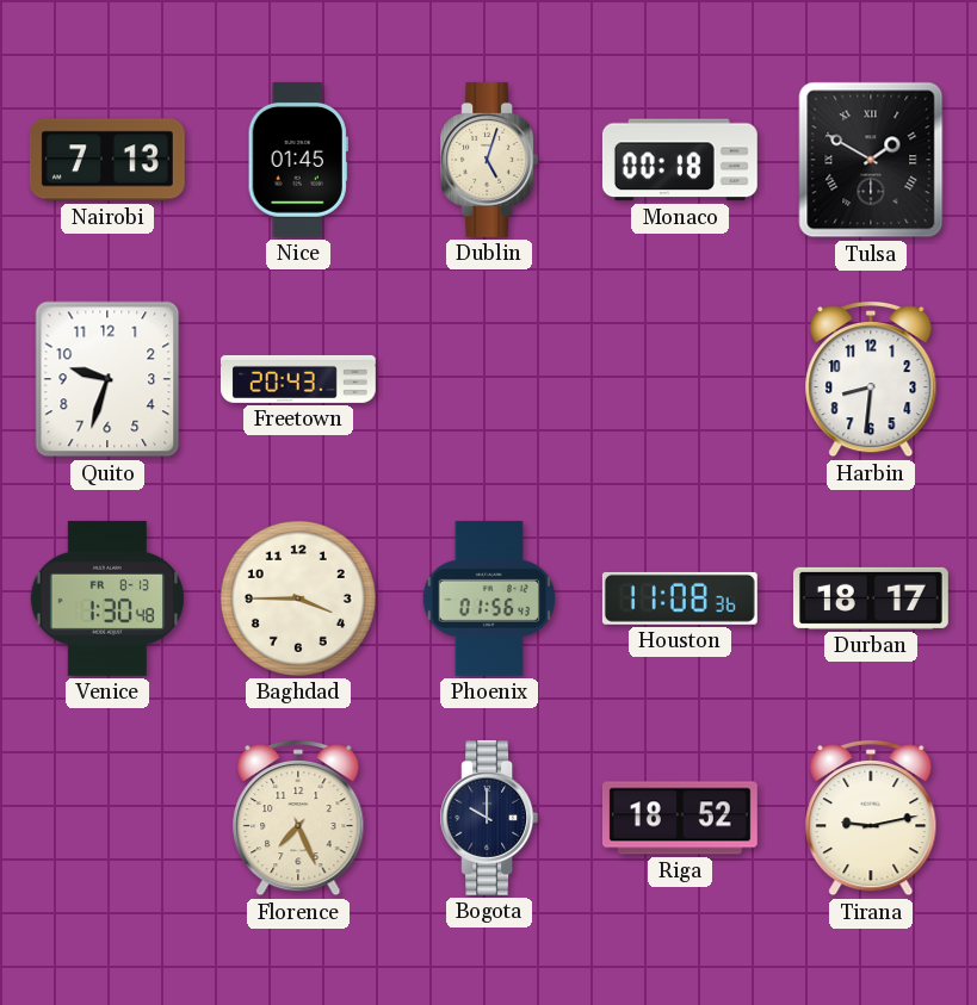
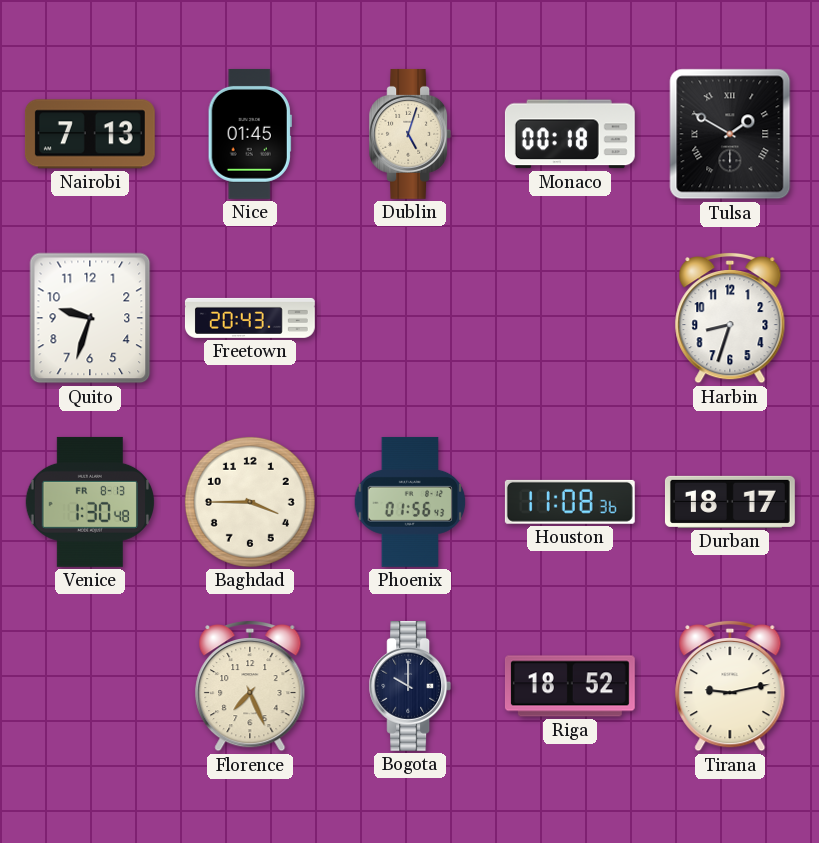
Harbin: 8:31 -> 8:33
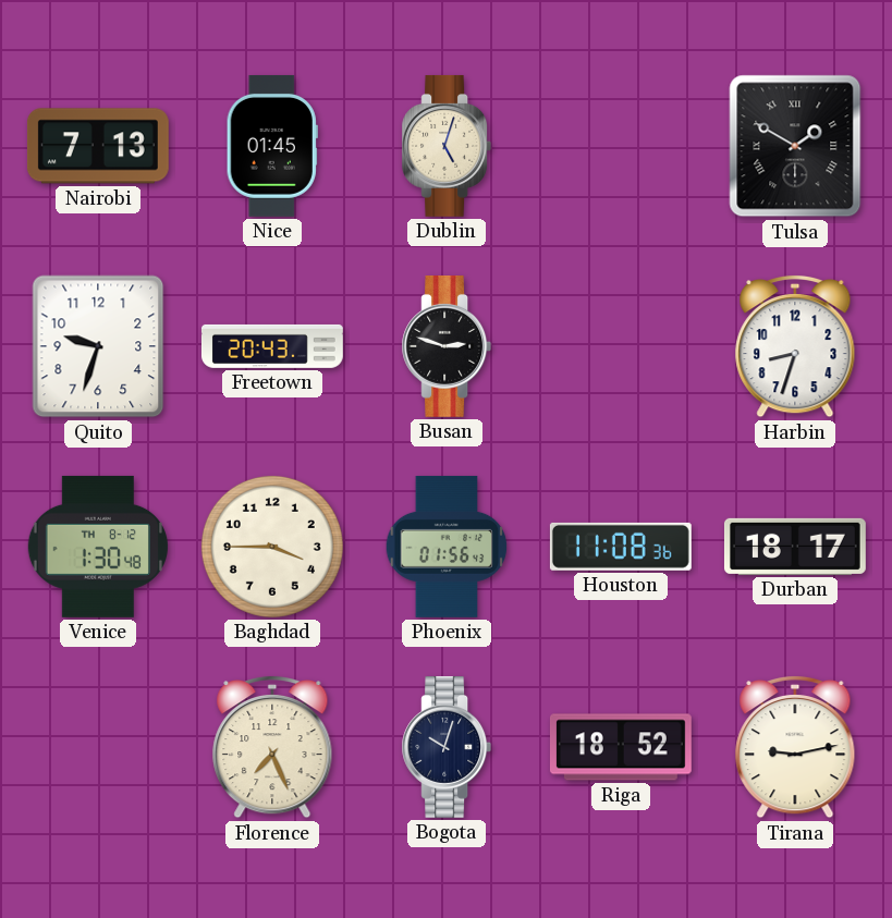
Monaco: 00:18 -> none
Busan: none -> 2:48
Venice date: FR 8-13 -> TH 8-12
Bogota: 10:00 -> 10:03
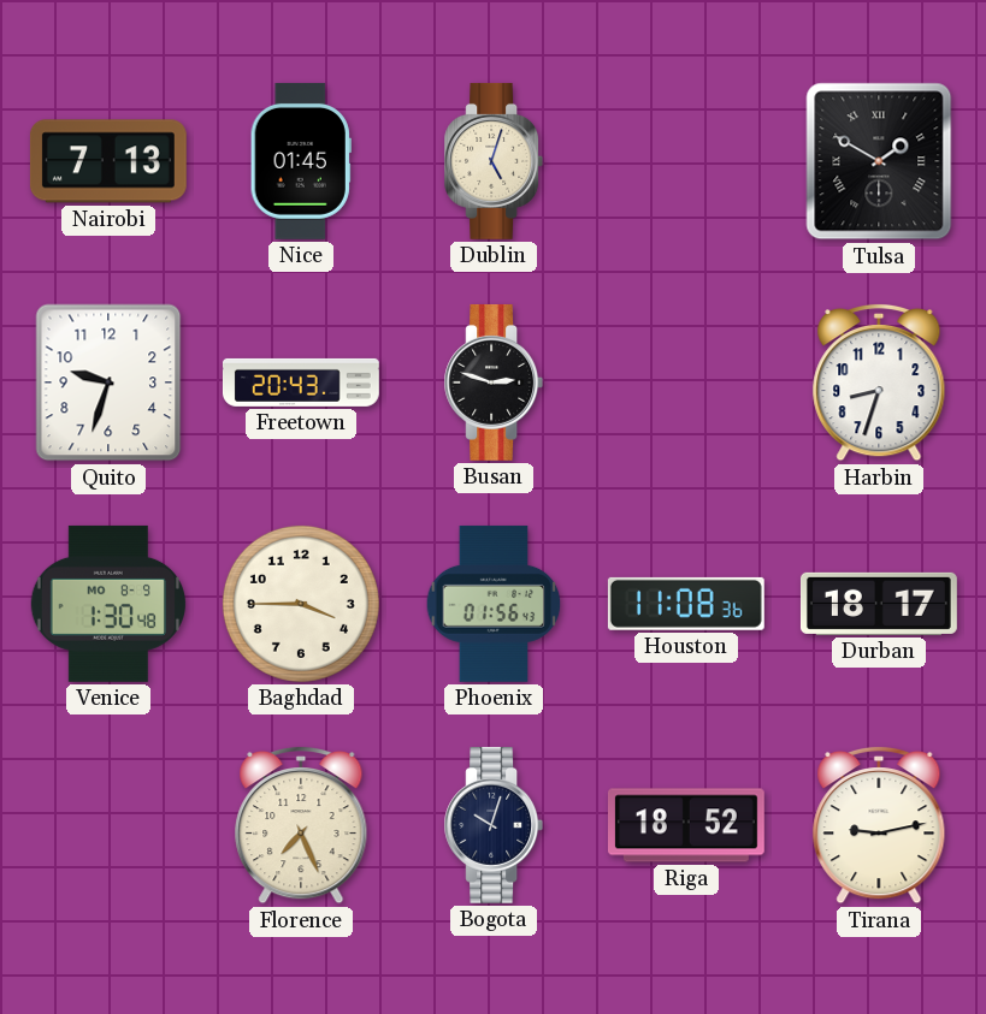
Venice date: TH 8-12 -> MO 8-9
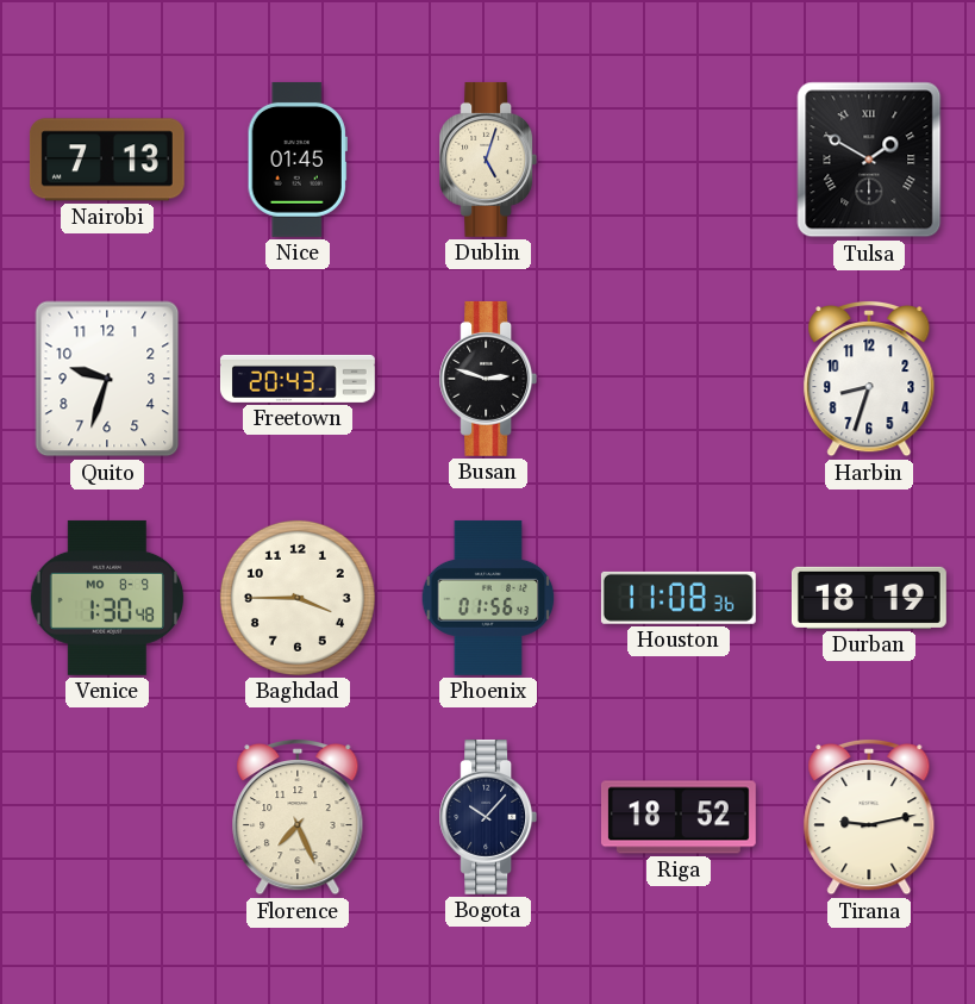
Durban: 18:17 -> 18:19
Bogota: 10:03 -> 10:07
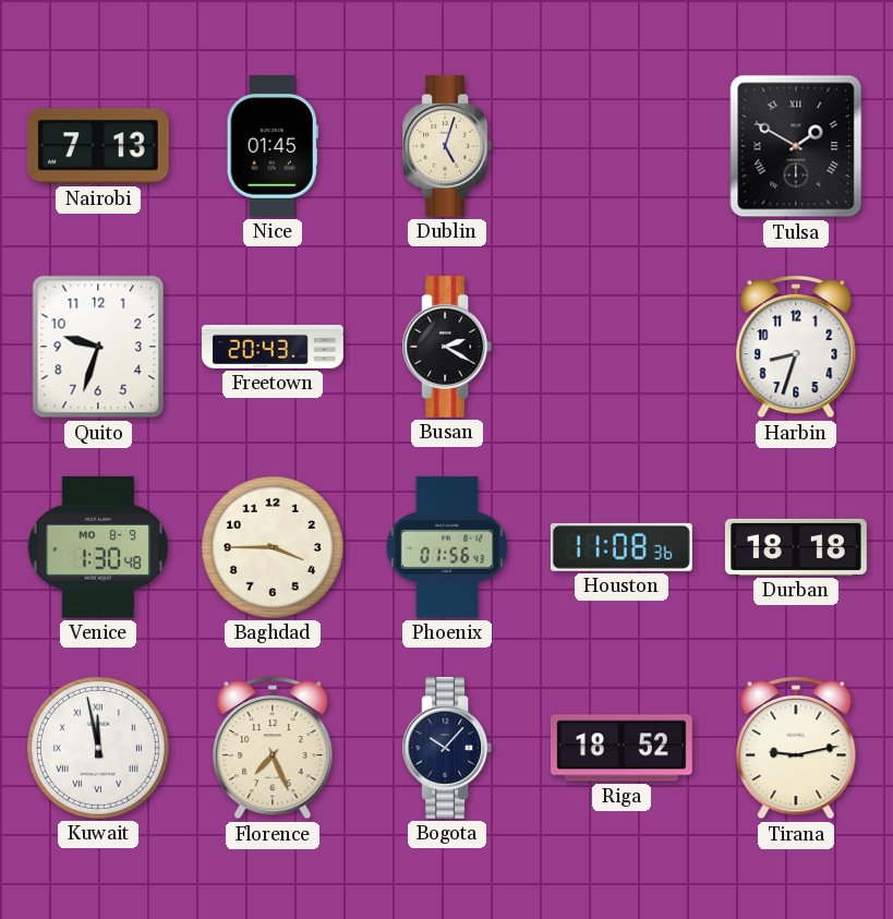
Busan: 2:48 -> 2:20
Durban: 18:19 -> 18:18
Kuwait: none -> 11:58
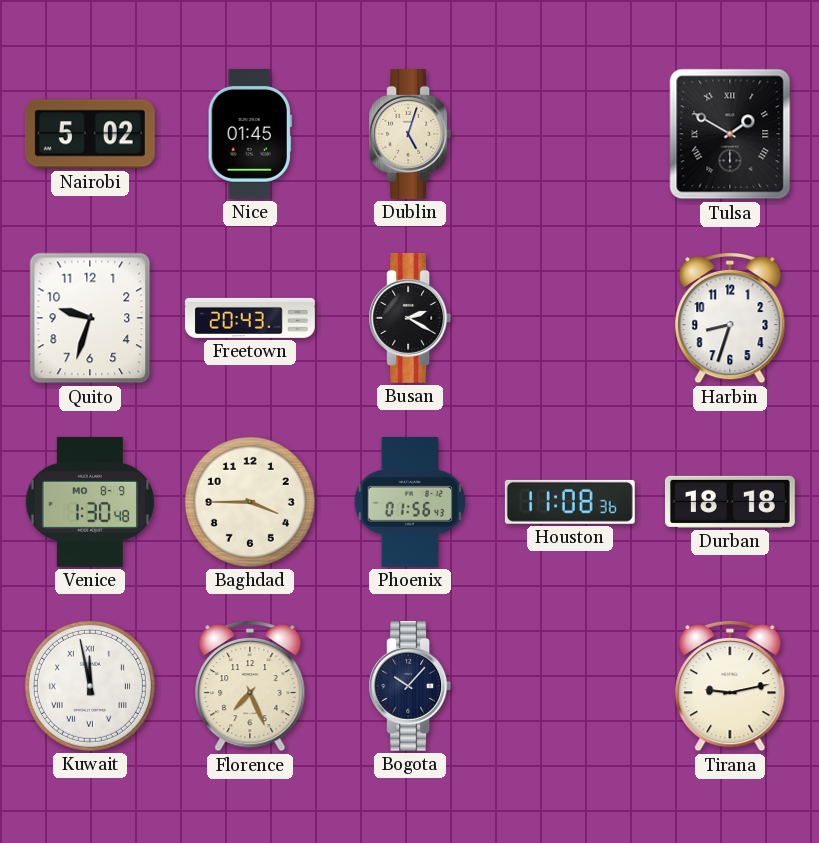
Nairobi: 7:13 -> 5:02
Riga: 18:52 -> none
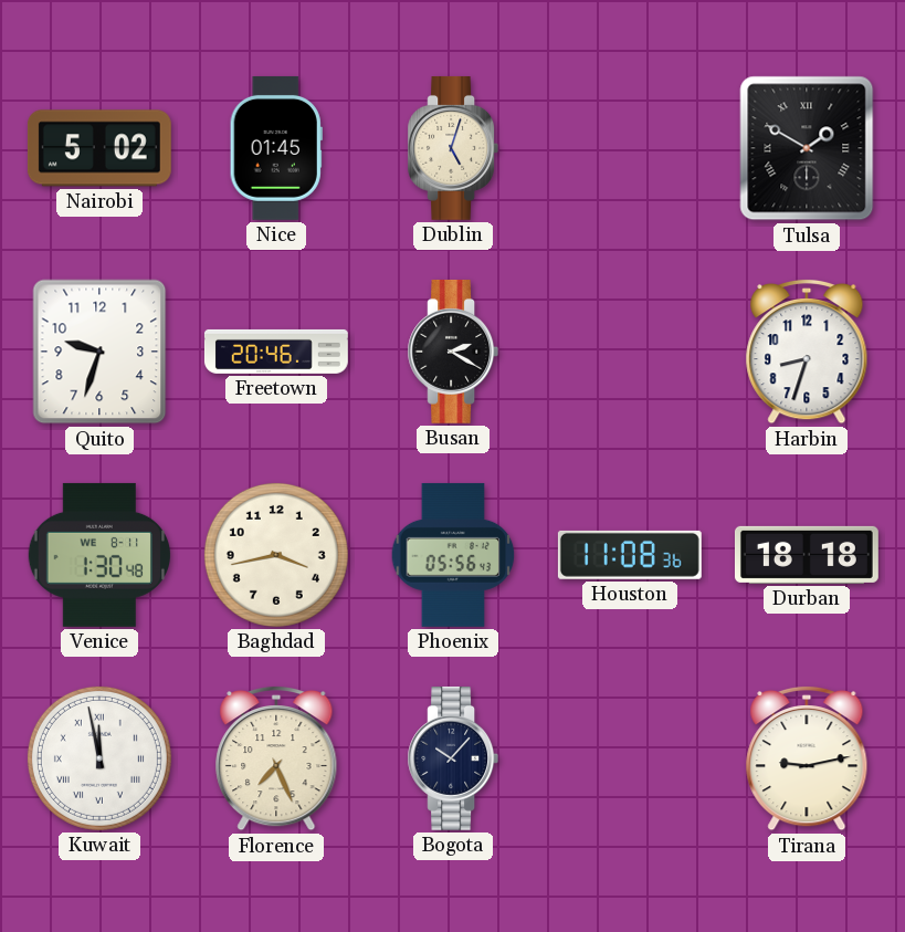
Freetown: 20:43 -> 20:46
Venice date: MO 8-9 -> WE 8-11
Baghdad: 3:45 -> 3:43
Phoenix: 01:56 -> 05:56
